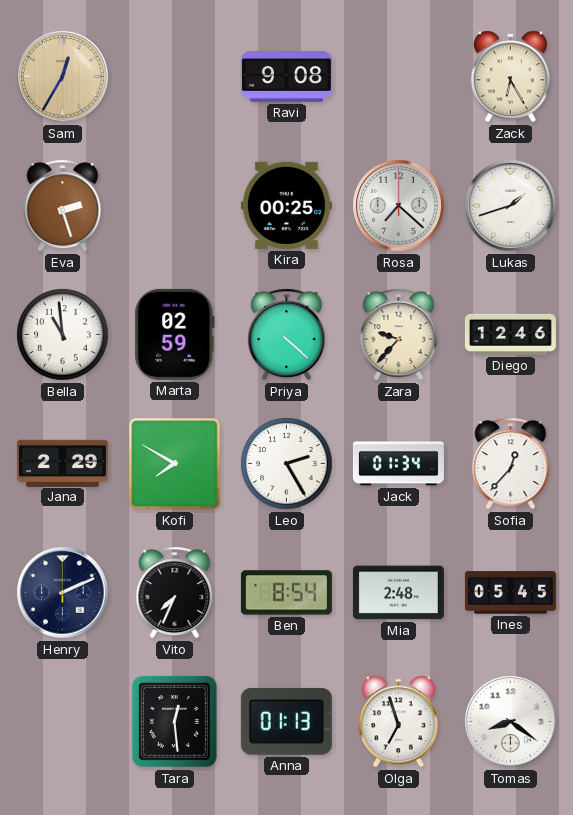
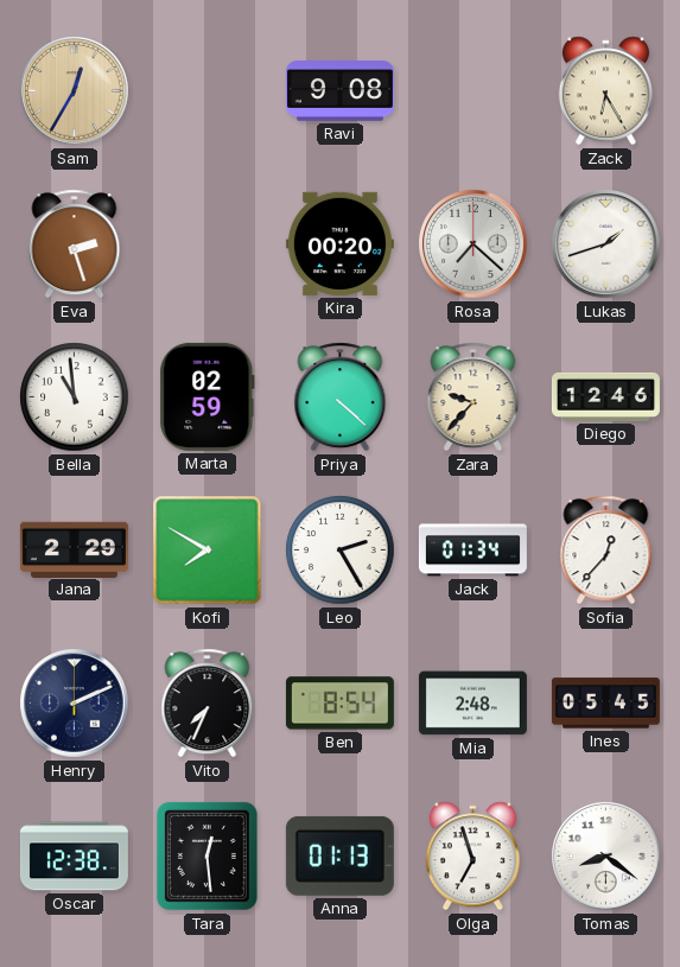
Kira: 00:25 -> 00:20
Oscar: none -> 12:38
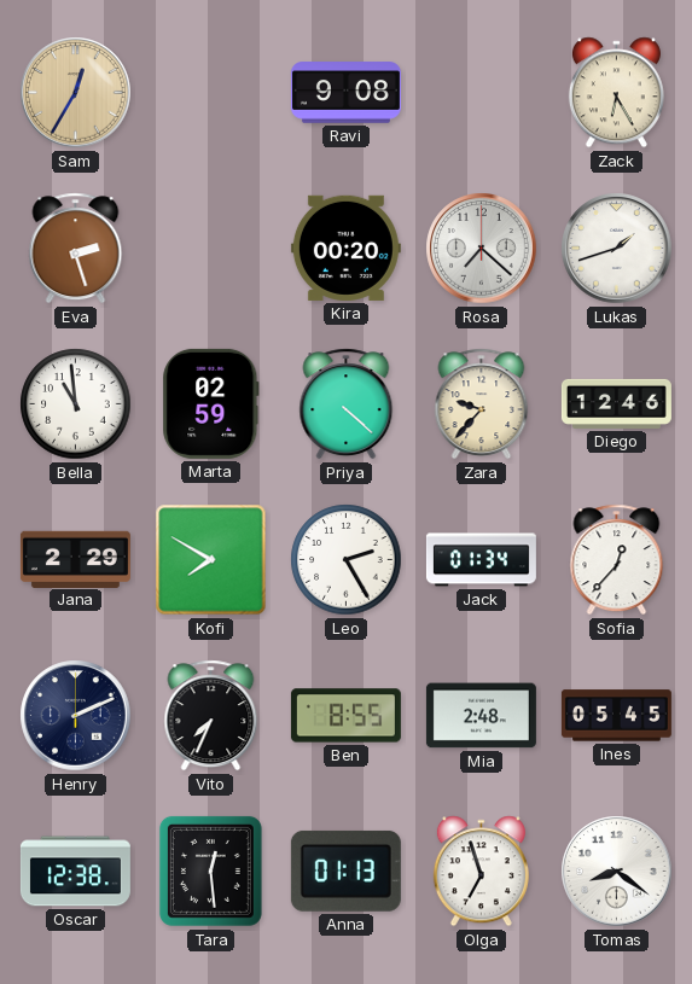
Ben: 8:54 -> 8:55
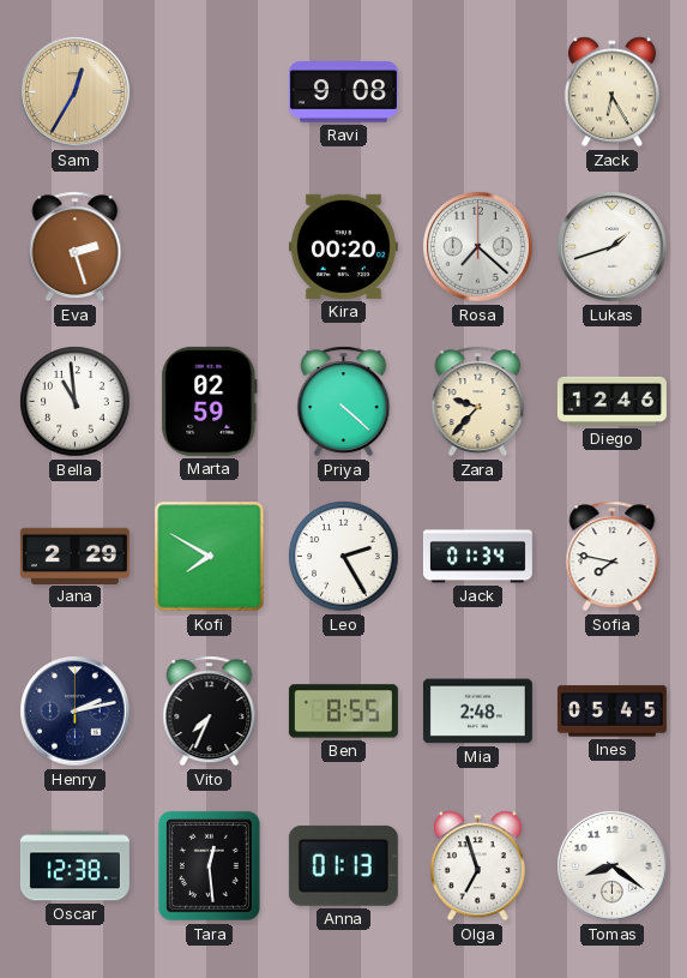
Sofia: 12:37 -> 7:47
Henry: 2:11 -> 2:13
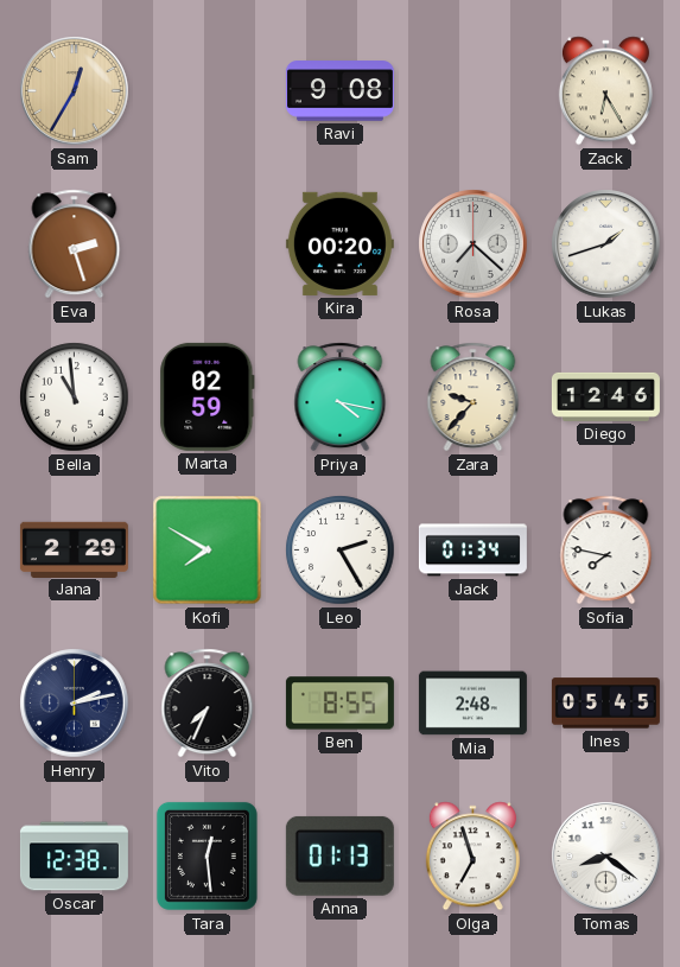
Priya: 4:22 -> 4:17
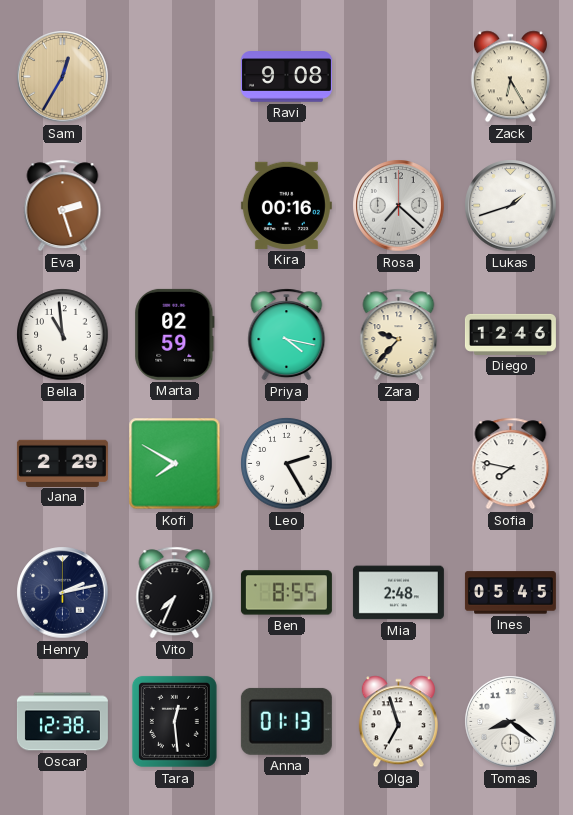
Kira: 00:20 -> 00:16
Jack: 01:34 -> none
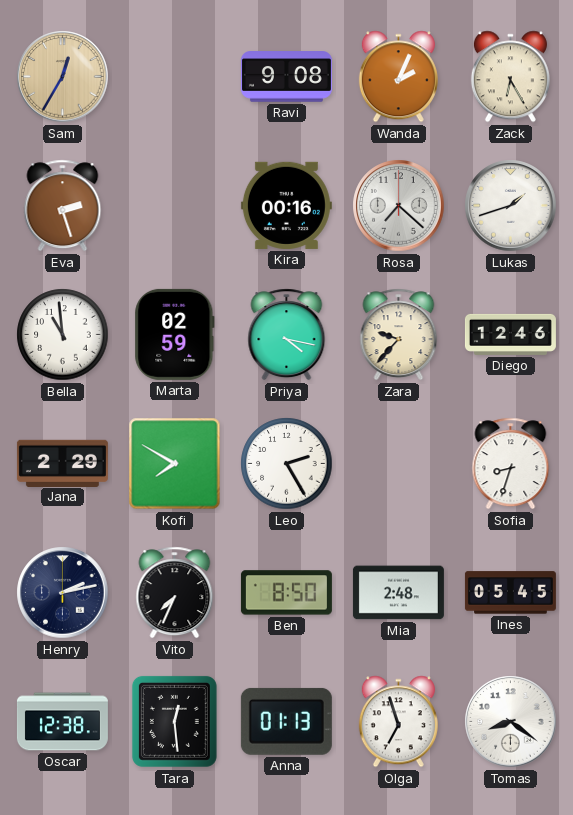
Wanda: none -> 2:04
Sofia: 7:47 -> 8:33
Ben: 8:55 -> 8:50
